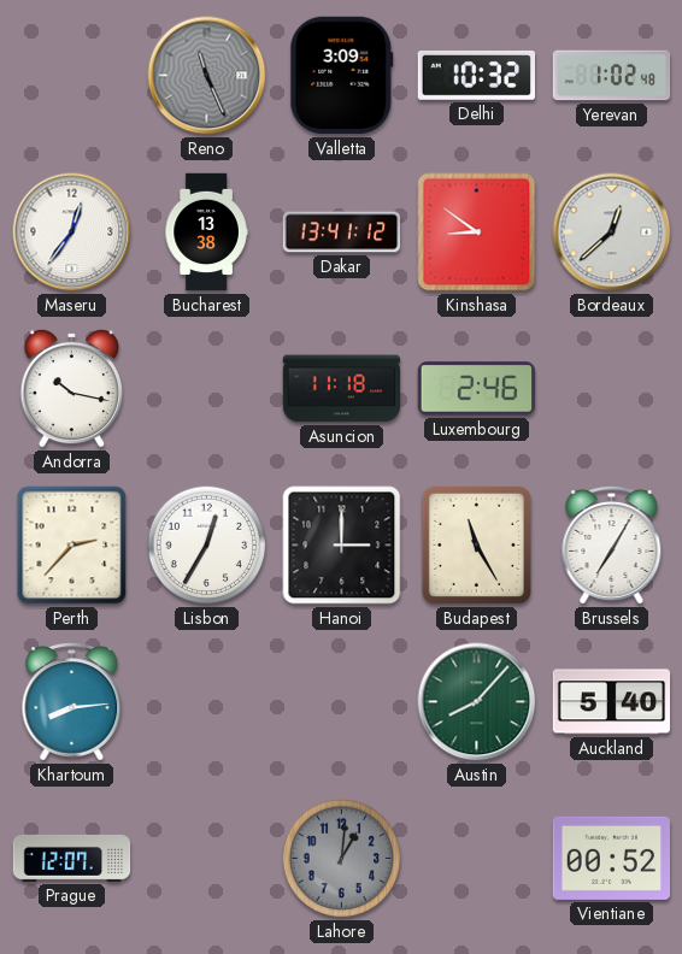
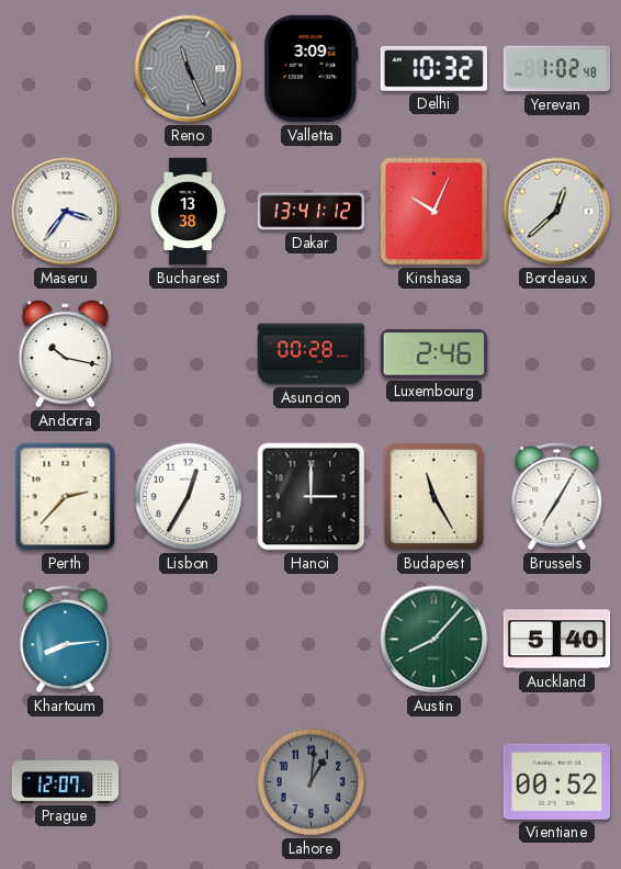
Maseru: 12:36 -> 3:36
Kinshasa: 8:51 -> 10:04
Asuncion: 11:18 -> 00:28
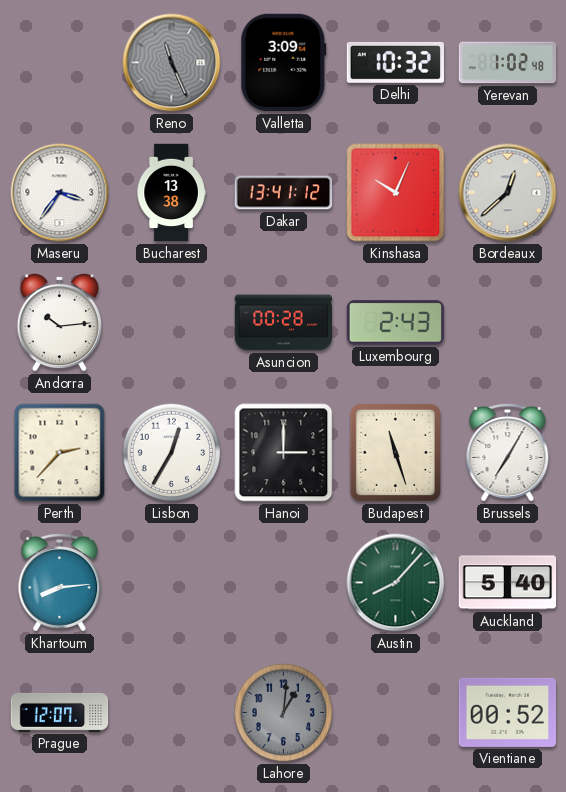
Andorra: 10:17 -> 10:14
Luxembourg: 2:46 -> 2:43
Budapest: 11:25 -> 11:27
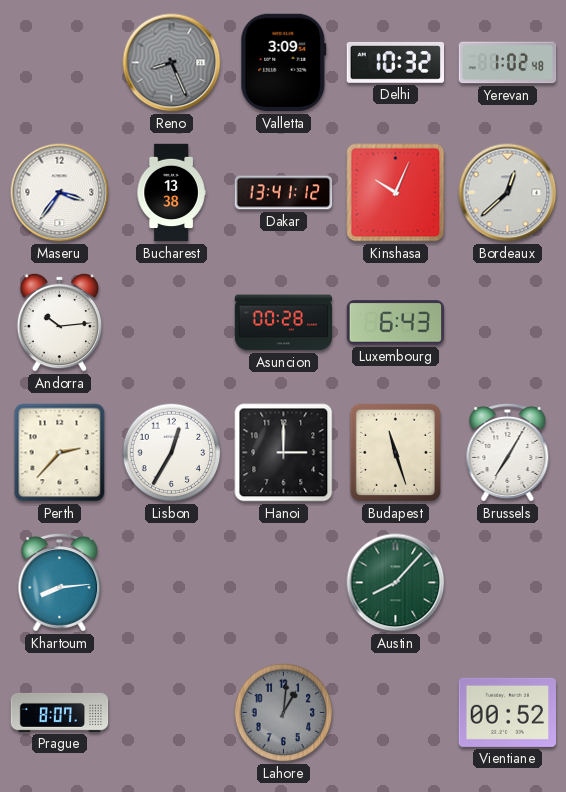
Reno: 11:26 -> 8:26
Luxembourg: 2:43 -> 6:43
Auckland: 5:40 -> none
Prague: 12:07 -> 8:07
